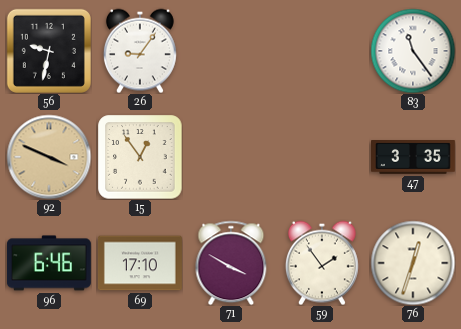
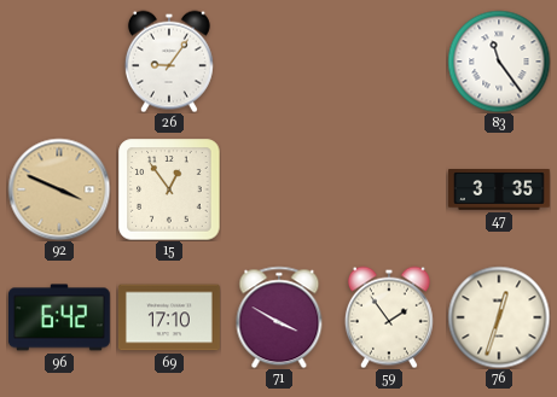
56: 9:32 -> none
96: 6:46 -> 6:42
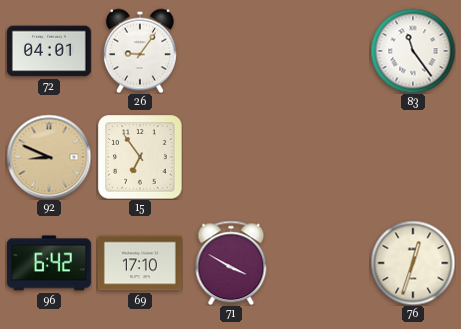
72: none -> 04:01
92: 3:49 -> 8:49
15: 12:54 -> 6:54
47: 3:35 -> none
59: 1:54 -> none
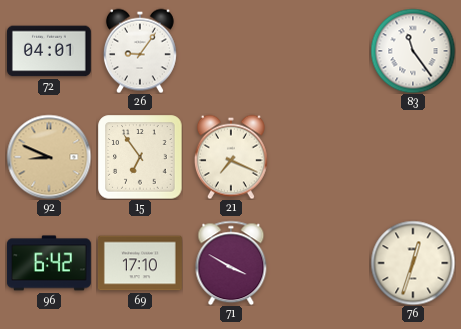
21: none -> 7:19
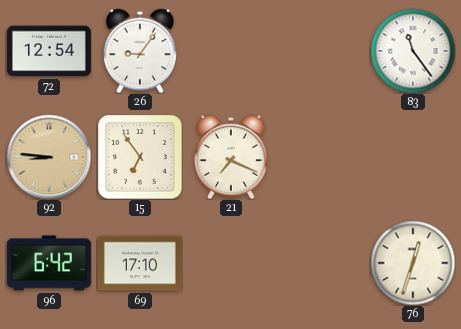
72: 04:01 -> 12:54
92: 8:49 -> 8:46
71: 3:50 -> none
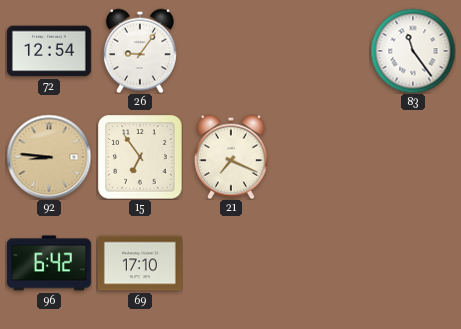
76: 12:33 -> none
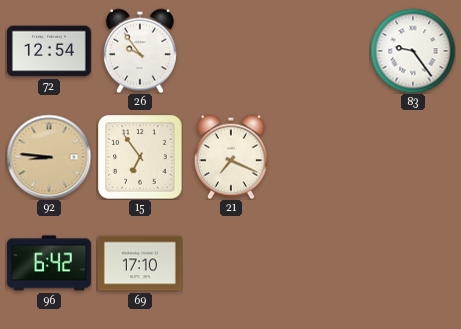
26: 9:06 -> 9:54
83: 11:24 -> 9:24
